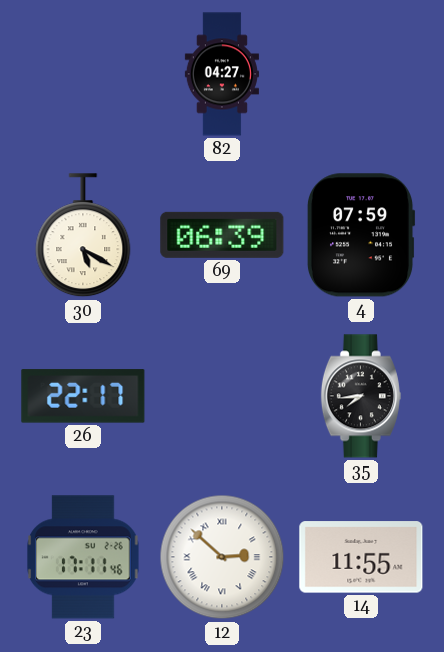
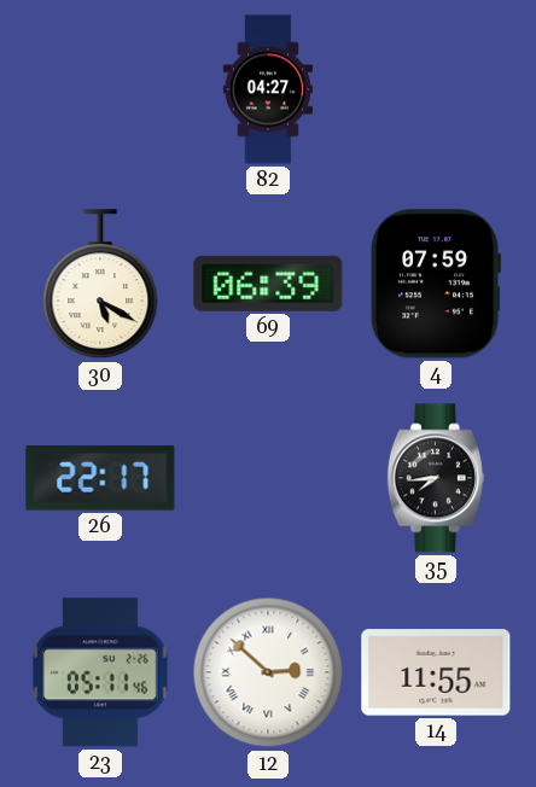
23: 17:11 -> 05:11
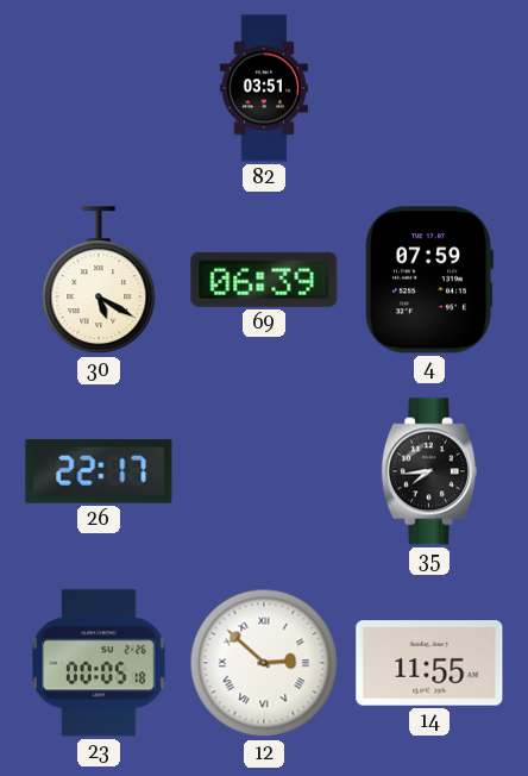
82: 04:27 -> 03:51
23: 05:11 -> 00:05
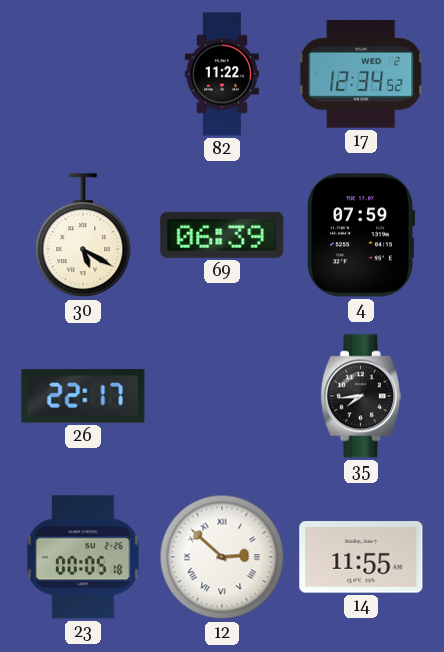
82: 03:51 -> 11:22
17: none -> 12:34
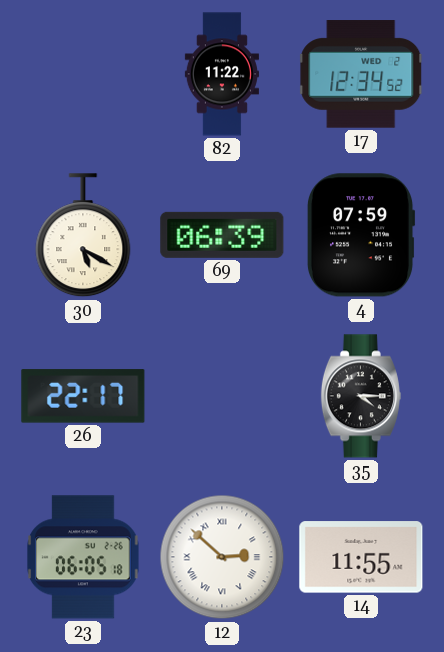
35: 7:44 -> 4:15
23: 00:05 -> 06:05
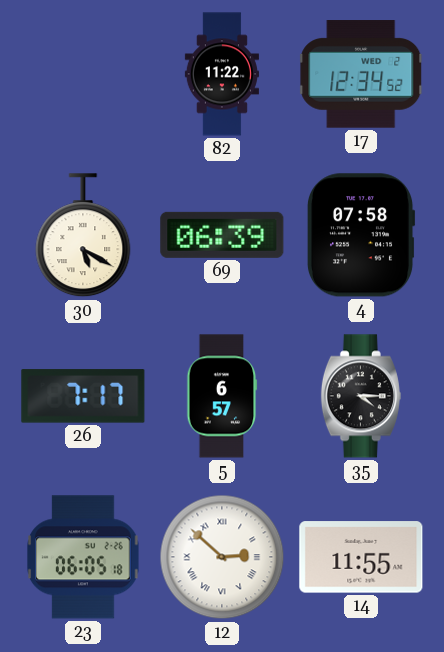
4: 07:59 -> 07:58
26: 22:17 -> 7:17
5: none -> 6:57
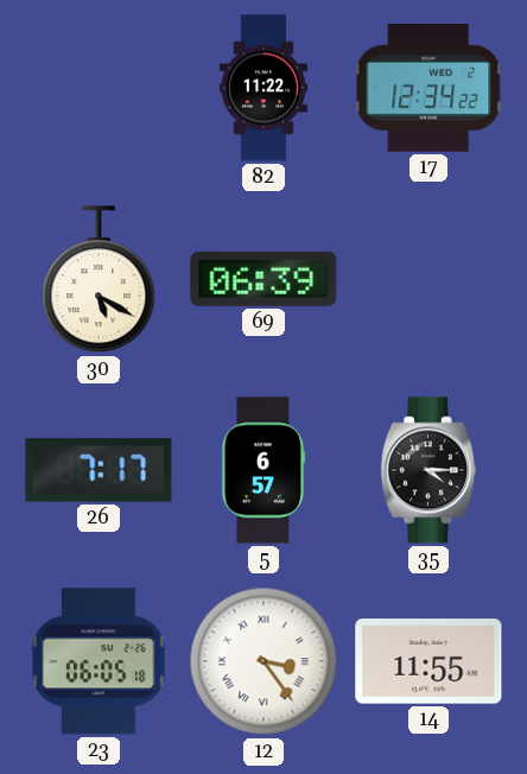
17: 12:34:52 -> 12:34:22
4: 07:58 -> none
12: 2:52 -> 3:24
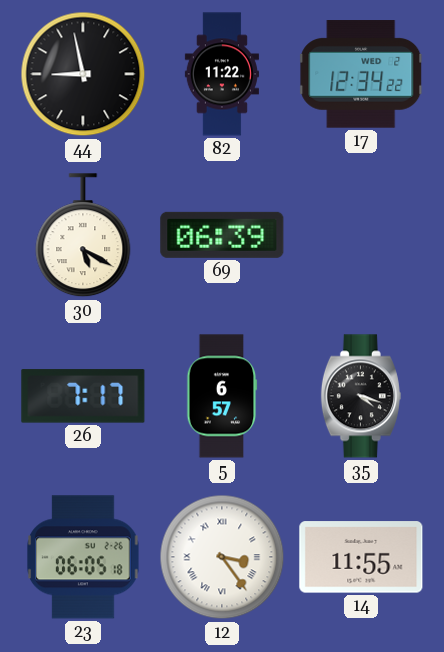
44: none -> 8:58
35: 4:15 -> 4:18
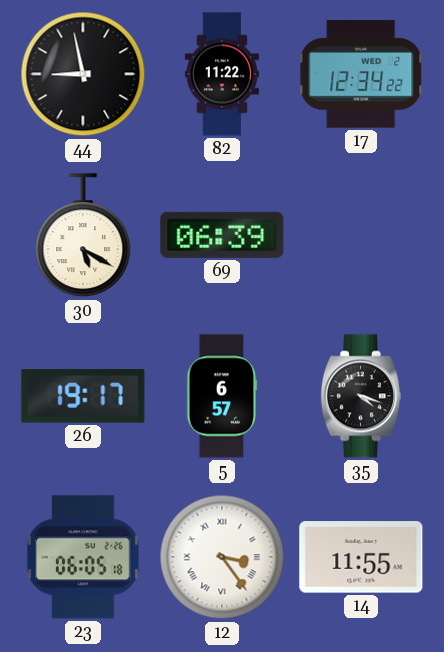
26: 7:17 -> 19:17
